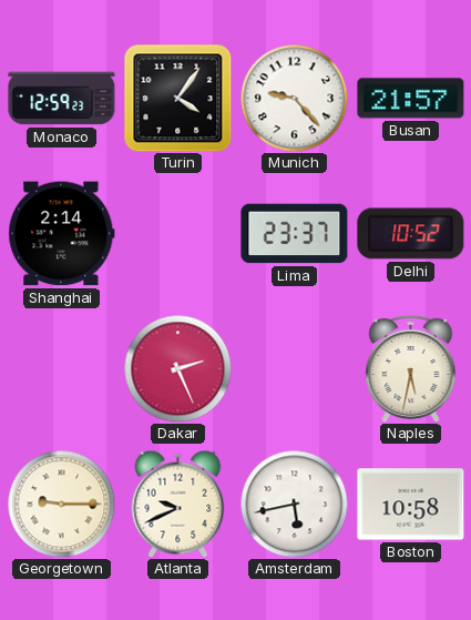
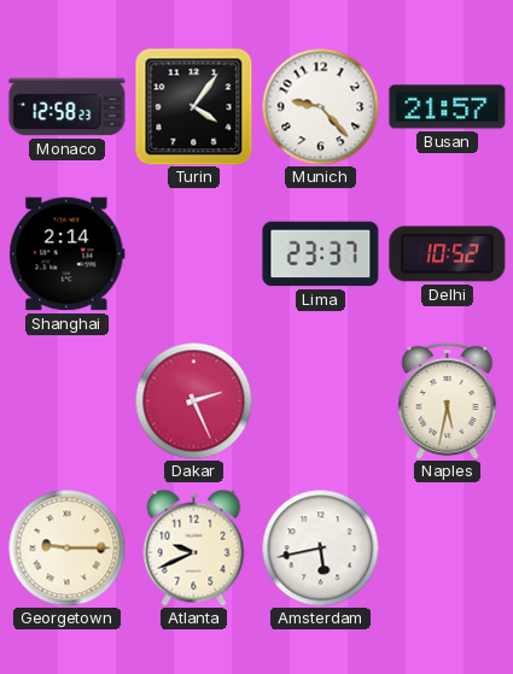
Monaco: 12:59 -> 12:58
Boston: 10:58 -> none
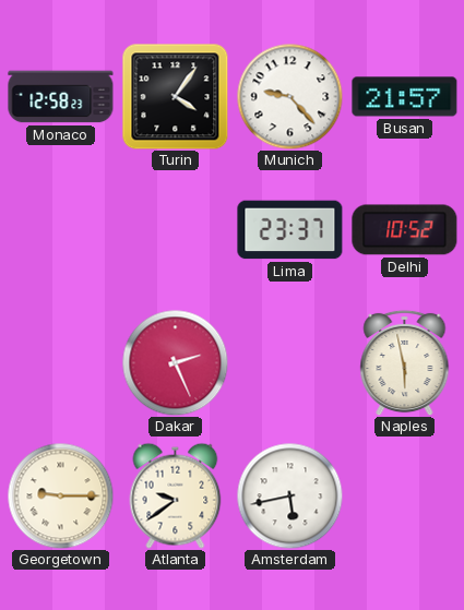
Shanghai: 2:14 -> none
Naples: 5:32 -> 5:58
Atlanta: 9:41 -> 9:39
